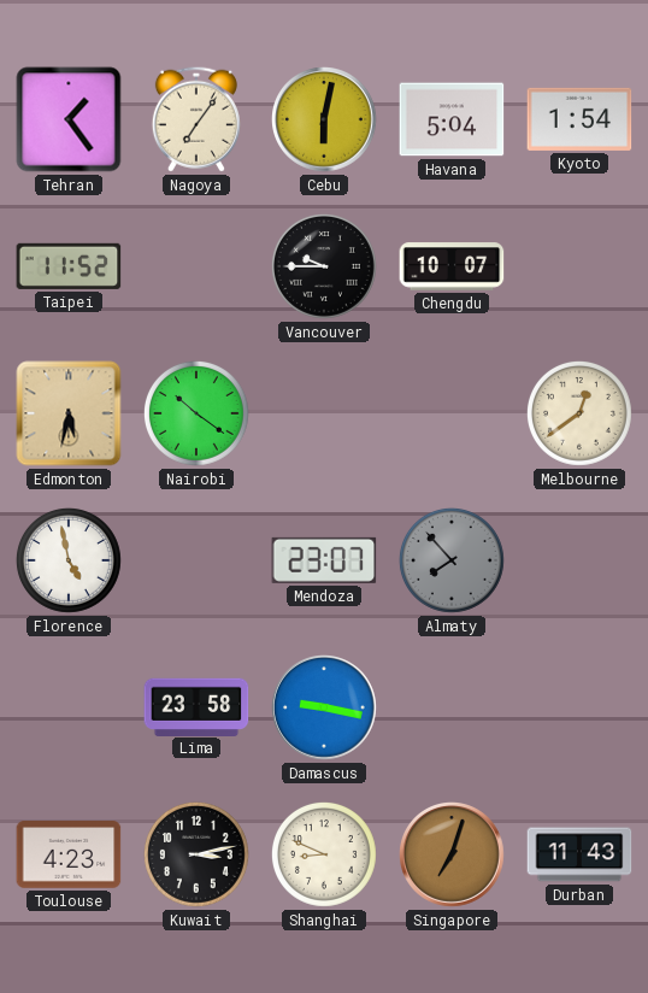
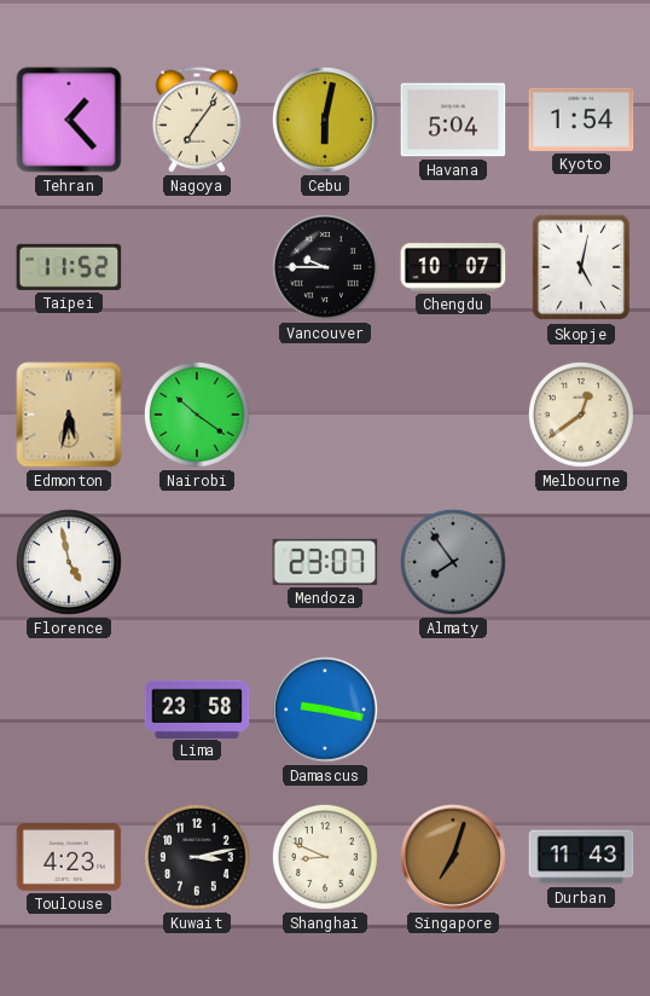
Tehran: 1:24 -> 1:23
Skopje: none -> 5:02
Almaty: 7:53 -> 7:54
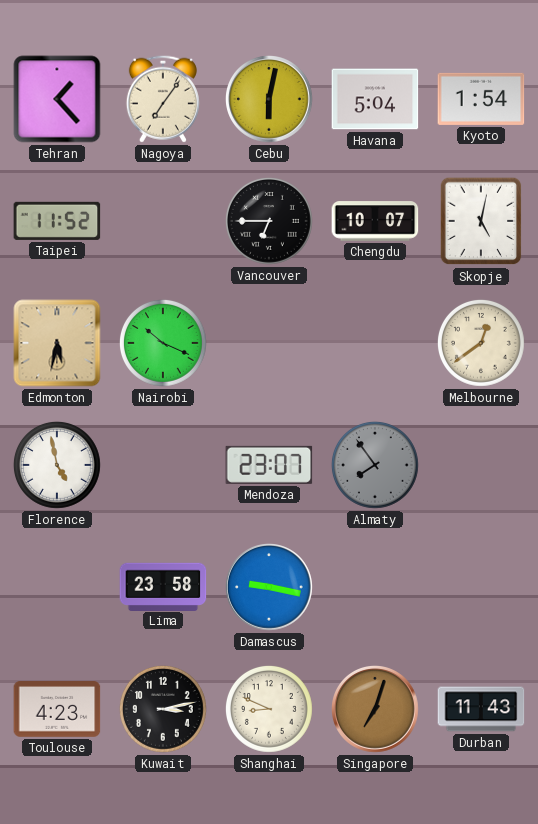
Vancouver: 9:45 -> 6:45
Nairobi: 10:21 -> 10:19
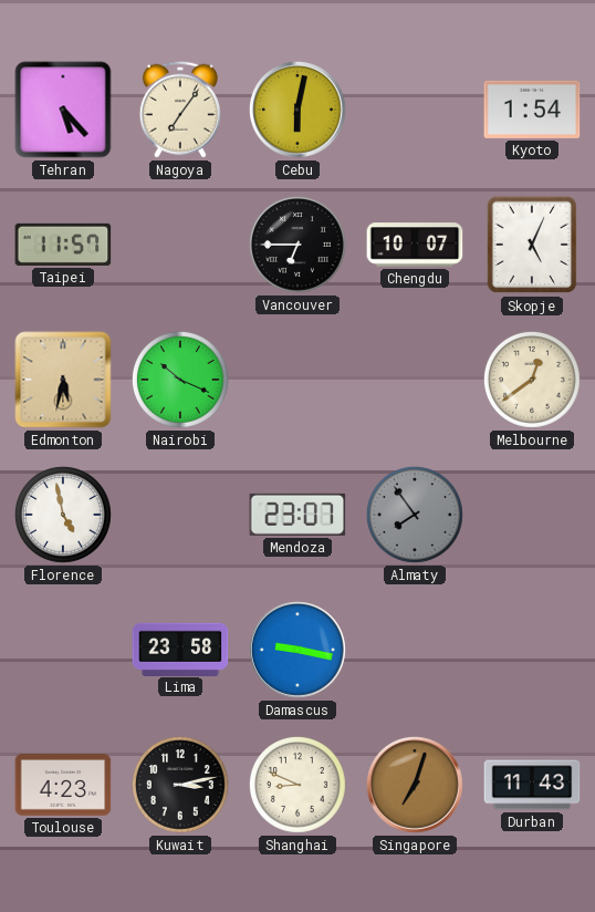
Tehran: 1:23 -> 5:23
Havana: 5:04 -> none
Taipei: 11:52 -> 11:57
Skopje: 5:02 -> 5:04
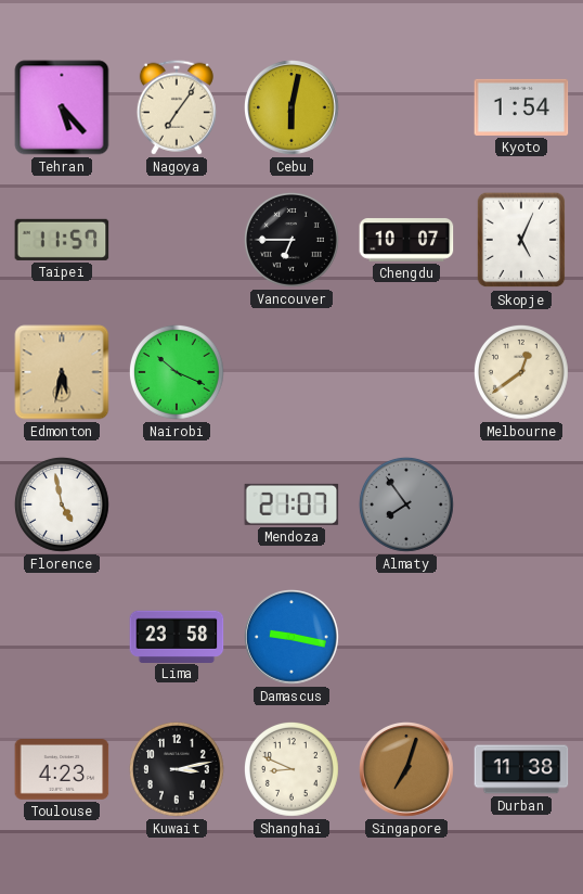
Mendoza: 23:07 -> 21:07
Durban: 11:43 -> 11:38
